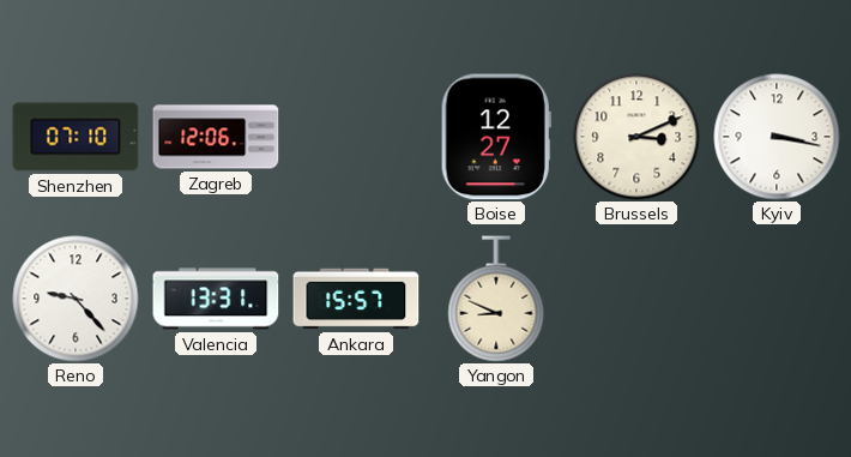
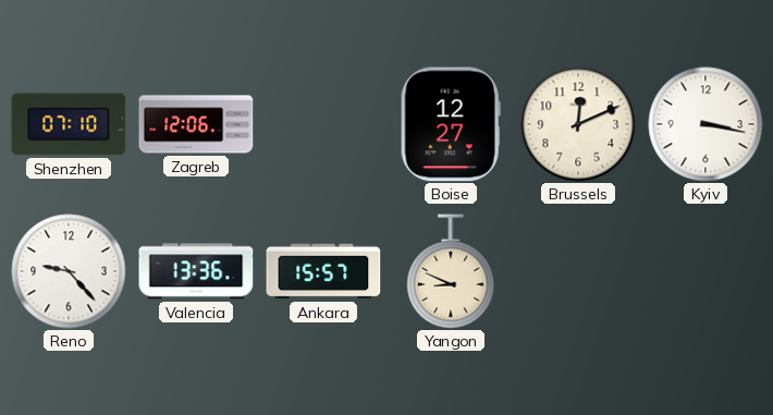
Brussels: 3:11 -> 12:11
Valencia: 13:31 -> 13:36
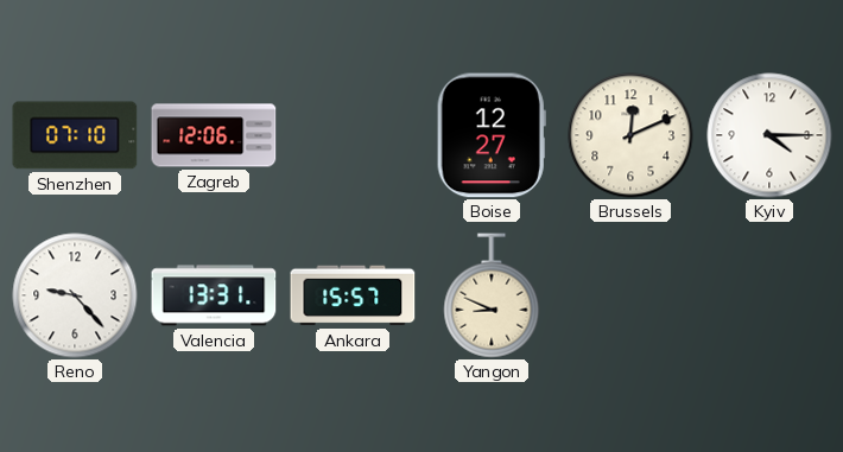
Kyiv: 3:17 -> 4:15
Valencia: 13:36 -> 13:31
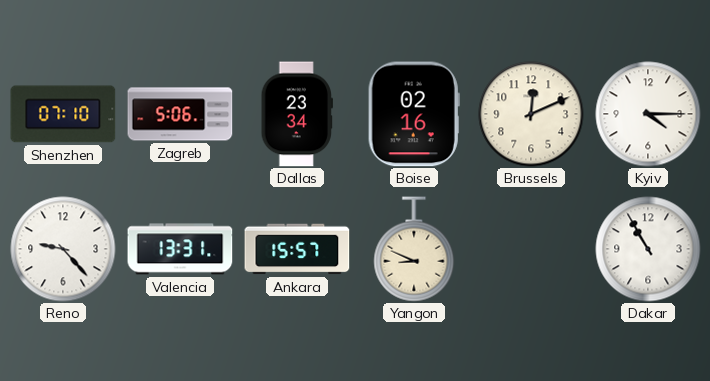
Zagreb: 12:06 -> 5:06
Dallas: none -> 23:34
Boise: 12:27 -> 02:16
Dakar: none -> 10:55
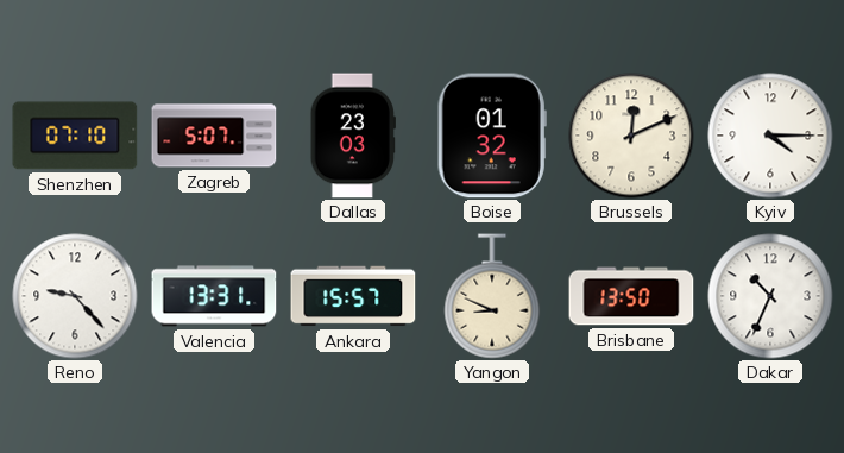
Zagreb: 5:06 -> 5:07
Dallas: 23:34 -> 23:03
Boise: 02:16 -> 01:32
Brisbane: none -> 13:50
Dakar: 10:55 -> 10:34
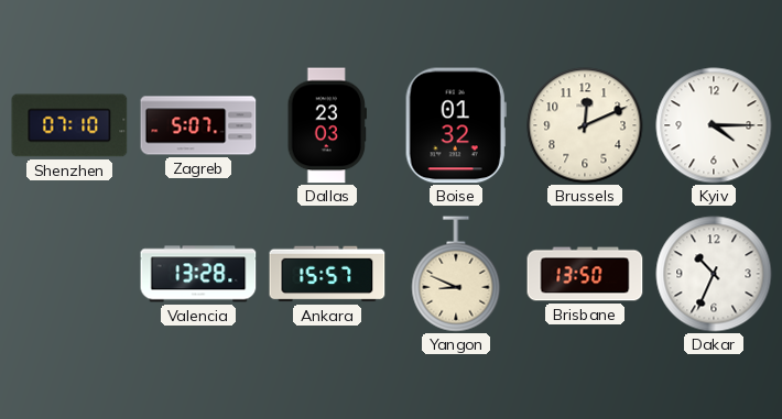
Reno: 9:23 -> none
Valencia: 13:31 -> 13:28
